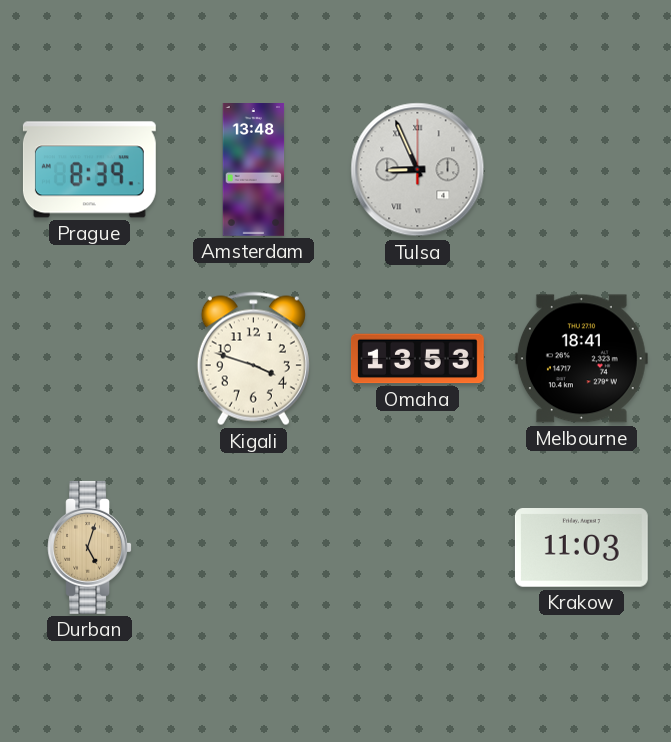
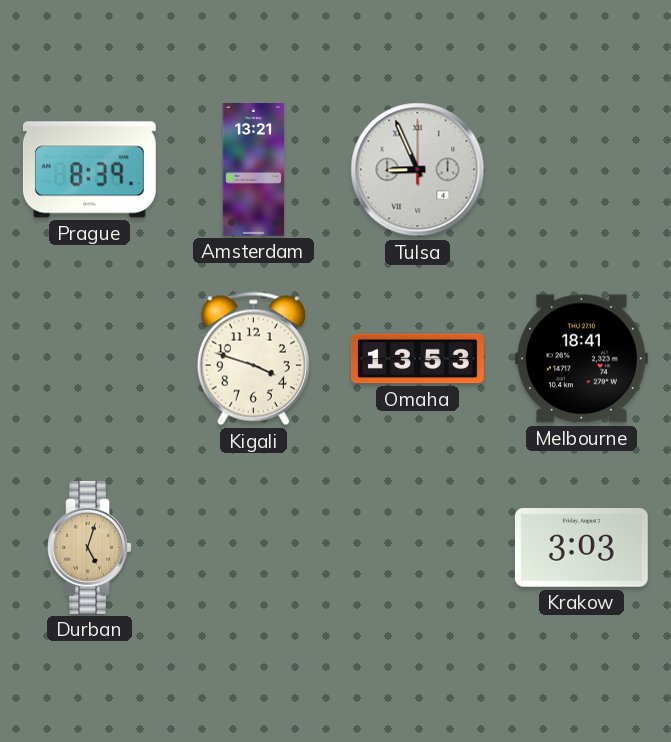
Amsterdam: 13:48 -> 13:21
Krakow: 11:03 -> 3:03
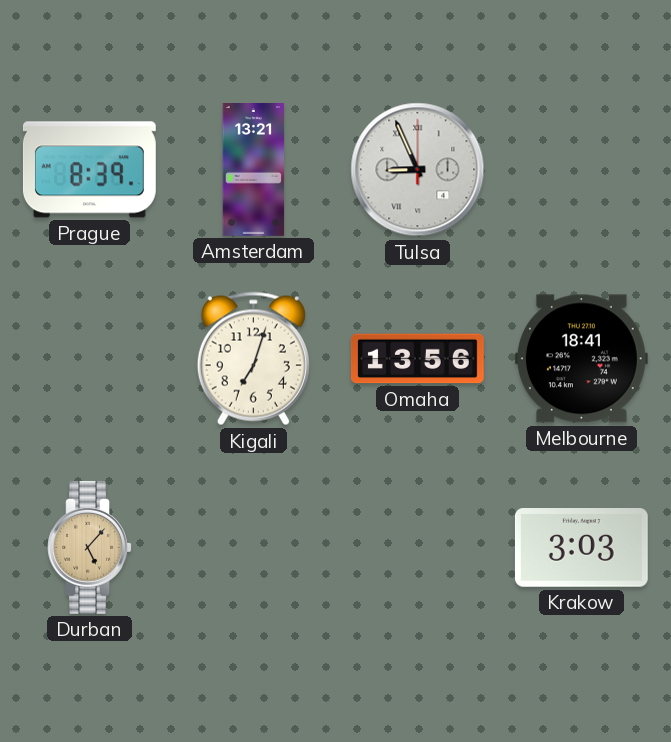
Kigali: 3:48 -> 7:03
Omaha: 13:53 -> 13:56
Durban: 5:03 -> 5:07
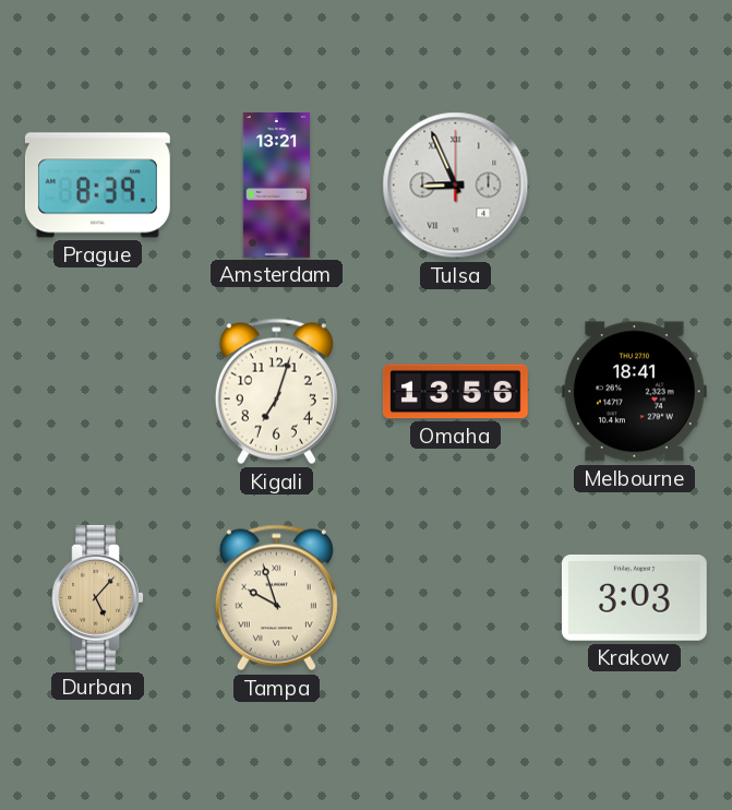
Tampa: none -> 9:57
